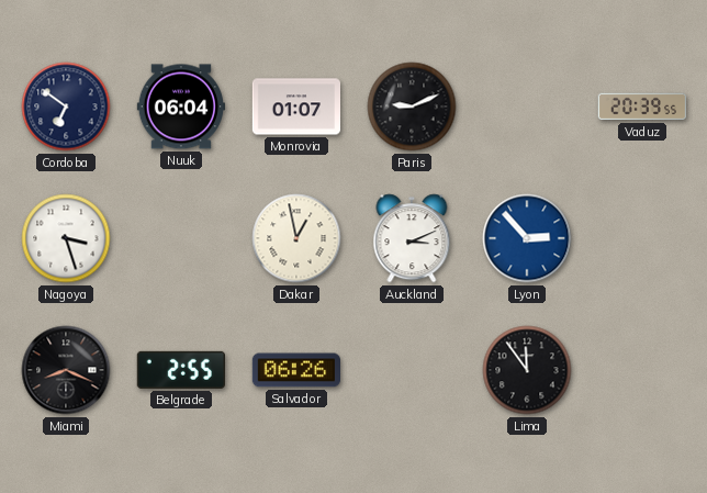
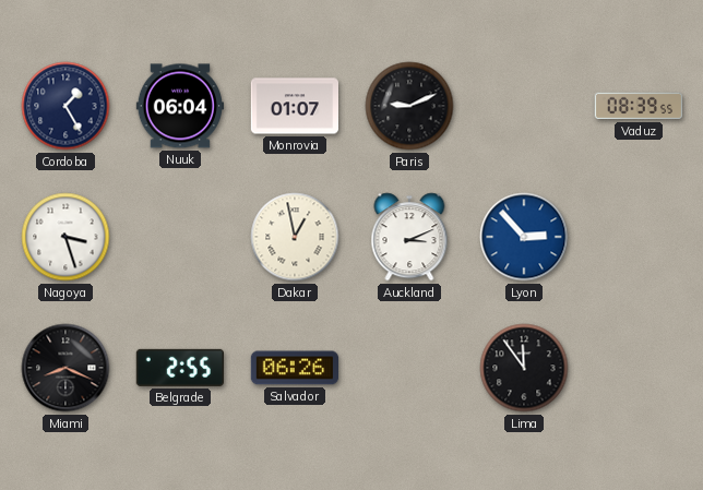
Cordoba: 6:51 -> 1:25
Vaduz: 20:39 -> 08:39
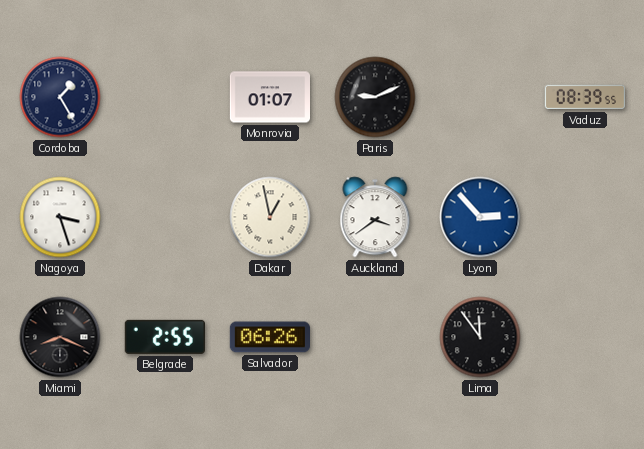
Nuuk: 06:04 -> none
Auckland: 3:11 -> 3:39
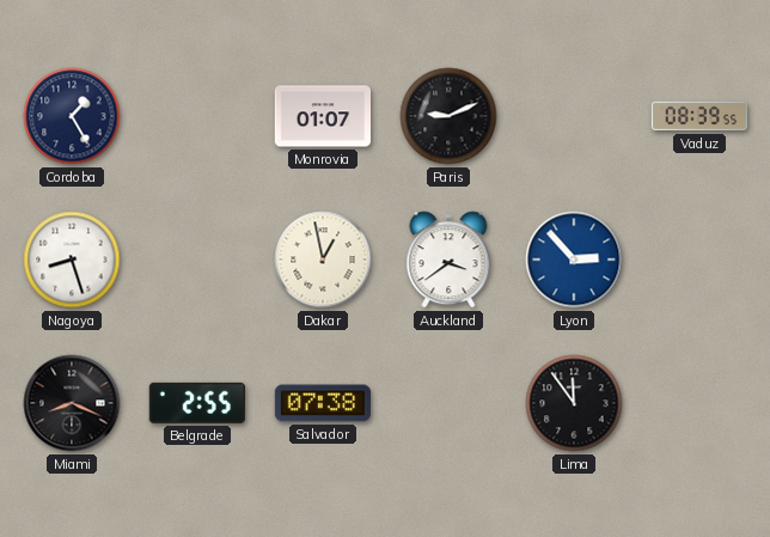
Nagoya: 3:27 -> 8:27
Salvador: 06:26 -> 07:38
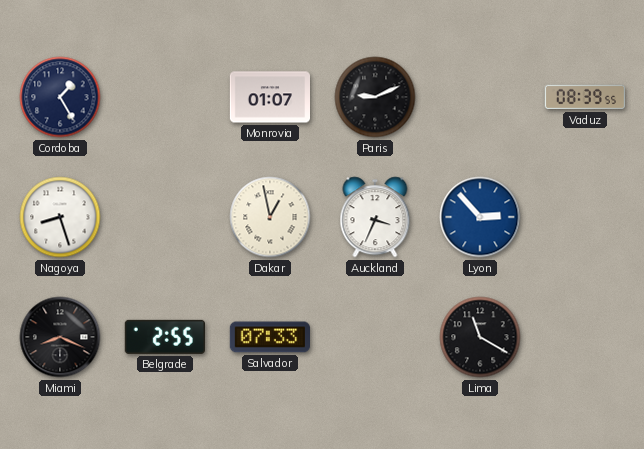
Auckland: 3:39 -> 3:34
Salvador: 07:38 -> 07:33
Lima: 11:54 -> 11:20
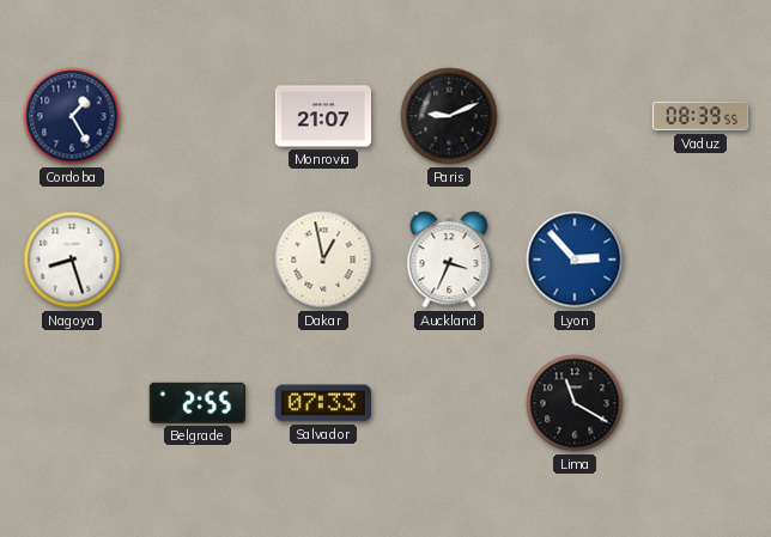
Monrovia: 01:07 -> 21:07
Miami: 8:19 -> none
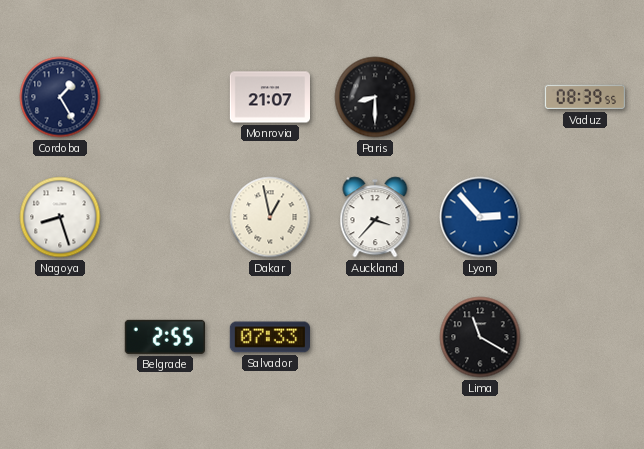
Paris: 9:11 -> 8:30
Auckland: 3:34 -> 3:37
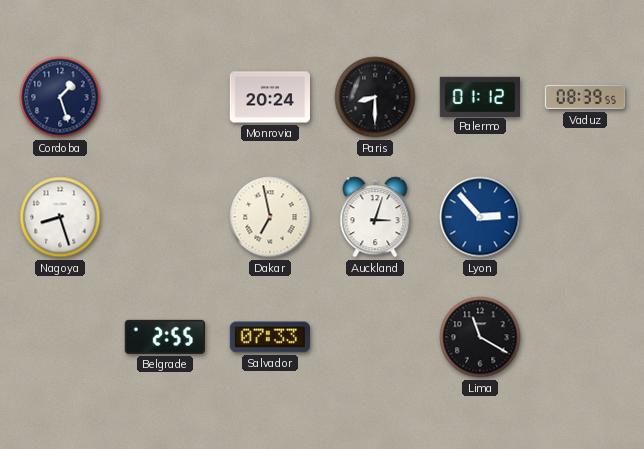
Cordoba: 1:25 -> 1:27
Monrovia: 21:07 -> 20:24
Palermo: none -> 01:12
Dakar: 12:58 -> 6:58
Auckland: 3:37 -> 3:03
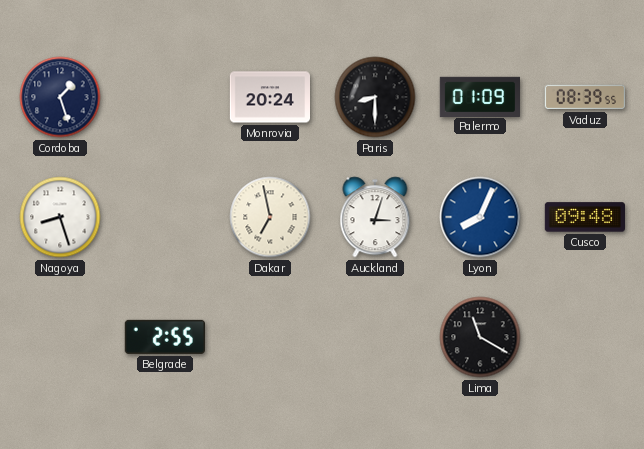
Palermo: 01:12 -> 01:09
Lyon: 2:53 -> 8:04
Cusco: none -> 09:48
Salvador: 07:33 -> none
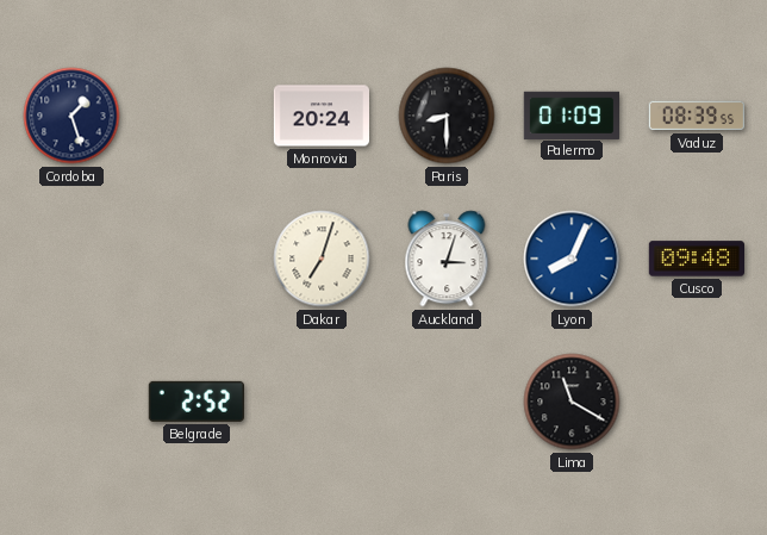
Nagoya: 8:27 -> none
Dakar: 6:58 -> 7:03
Belgrade: 2:55 -> 2:52
